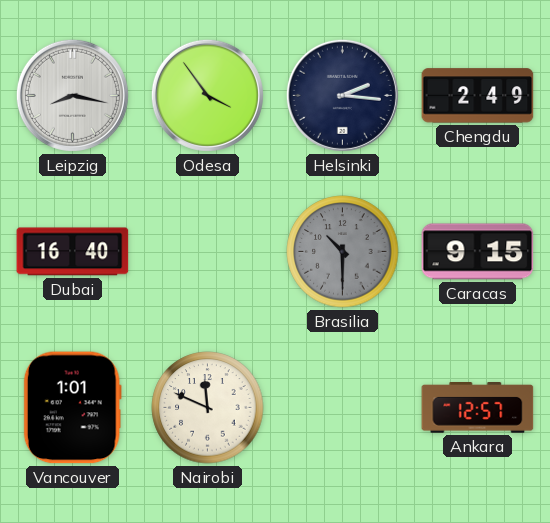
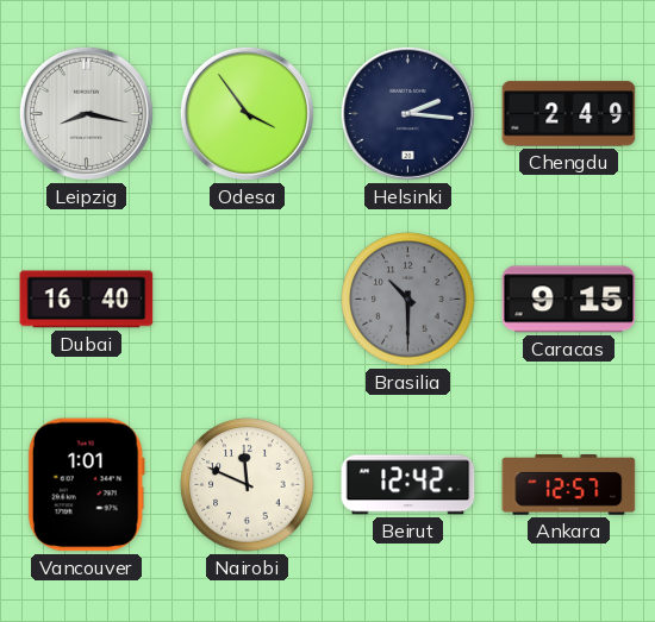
Beirut: none -> 12:42
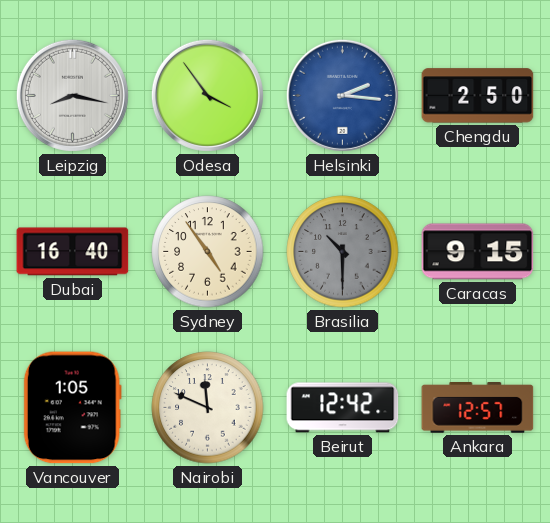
Helsinki dial: navy -> blue
Chengdu: 2:49 -> 2:50
Sydney: none -> 4:54
Vancouver: 1:01 -> 1:05
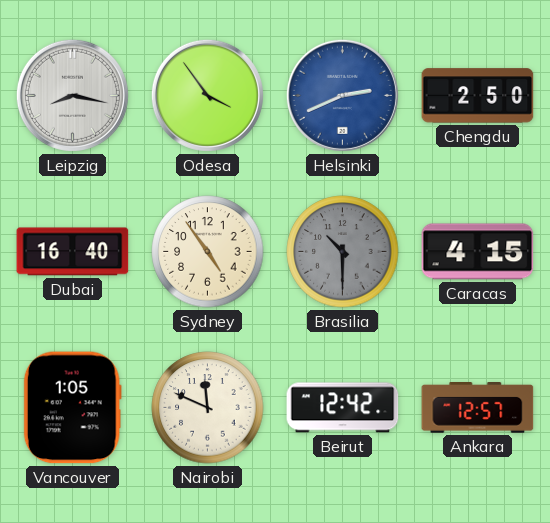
Helsinki: 2:16 -> 2:41
Caracas: 9:15 -> 4:15
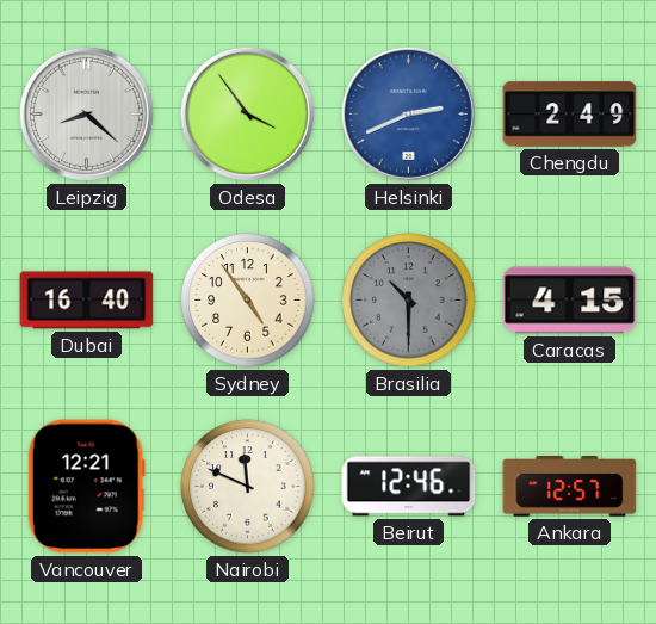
Leipzig: 8:17 -> 8:22
Chengdu: 2:50 -> 2:49
Vancouver: 1:05 -> 12:21
Beirut: 12:42 -> 12:46
